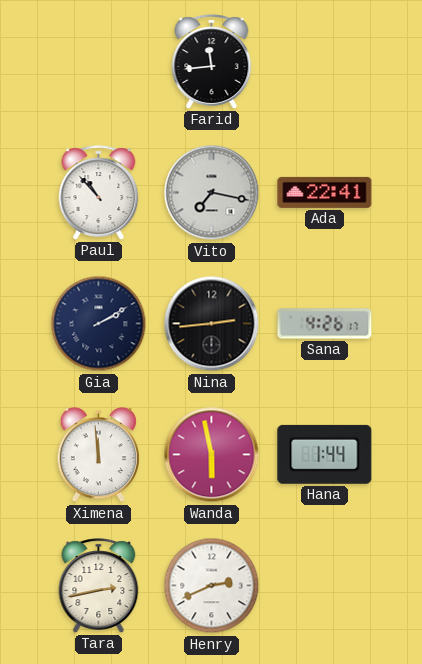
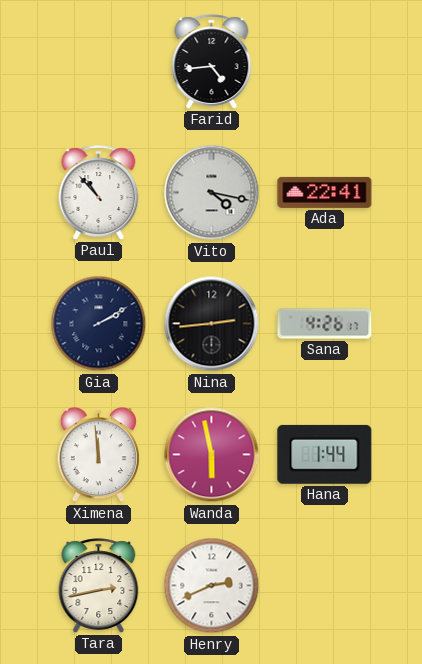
Farid: 11:44 -> 4:44
Vito: 7:17 -> 4:17
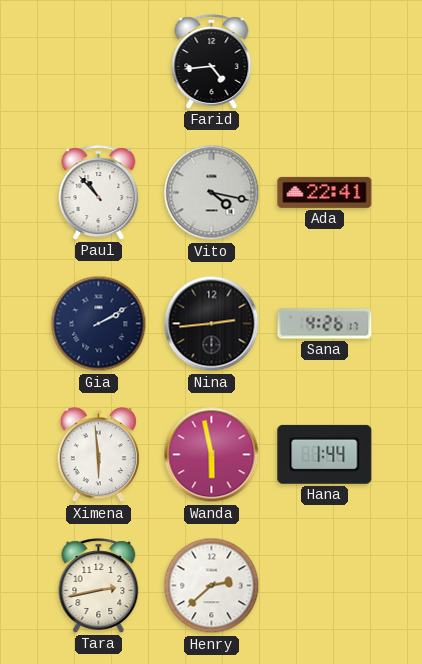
Ximena: 11:59 -> 5:59
Henry: 2:41 -> 2:38
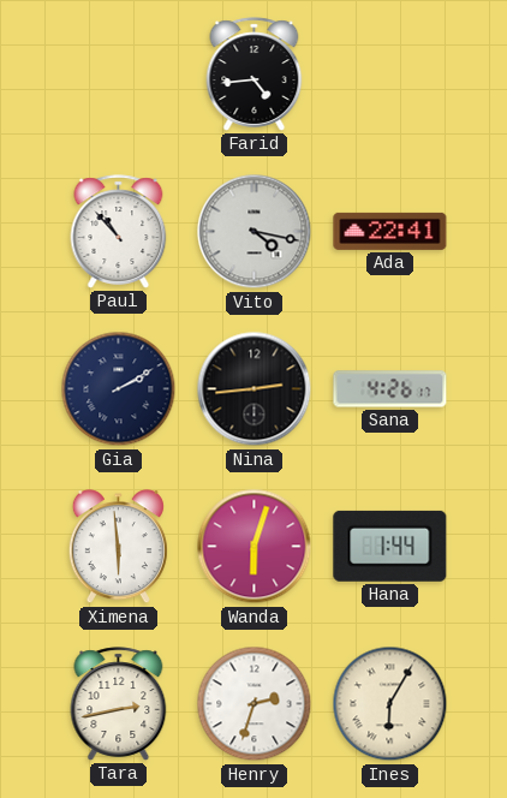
Wanda: 5:58 -> 6:03
Henry: 2:38 -> 2:33
Ines: none -> 6:05
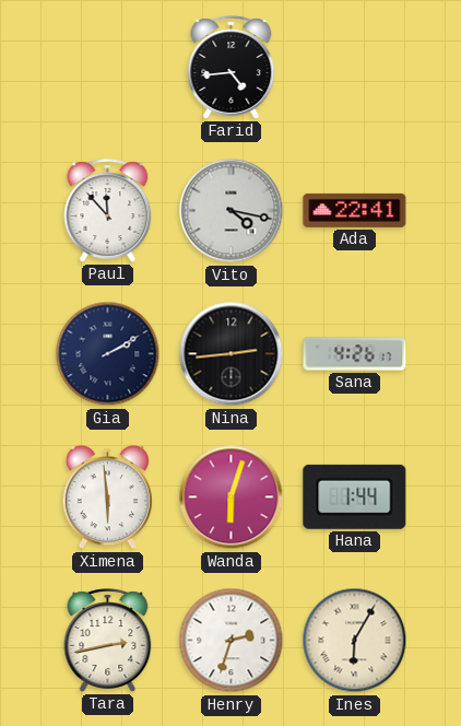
Paul: 10:53 -> 11:53
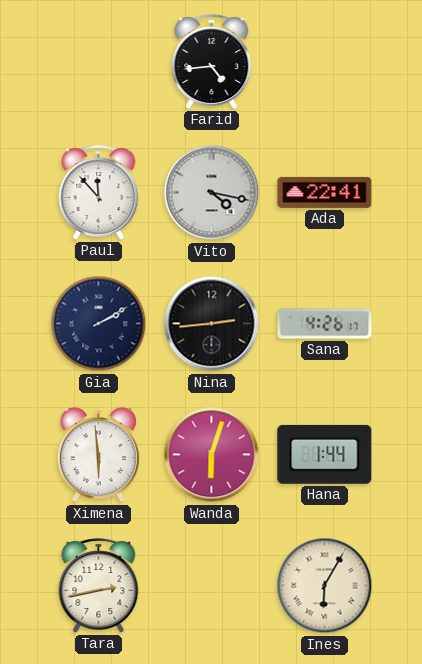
Henry: 2:33 -> none
